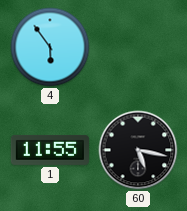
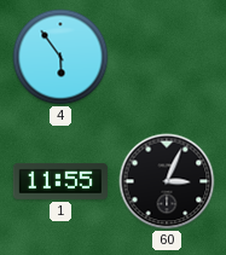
60: 5:17 -> 3:04
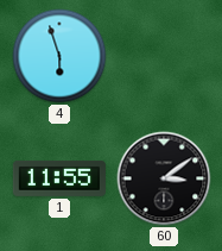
4: 5:54 -> 5:57
60: 3:04 -> 3:09
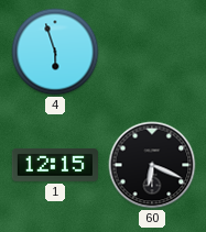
1: 11:55 -> 12:15
60: 3:09 -> 6:19
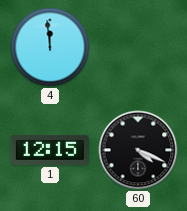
4: 5:57 -> 11:59
60: 6:19 -> 4:19
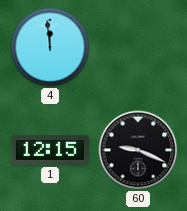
60: 4:19 -> 9:19
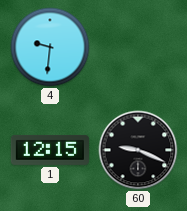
4: 11:59 -> 9:31
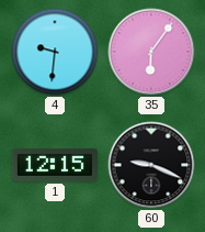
35: none -> 6:06
